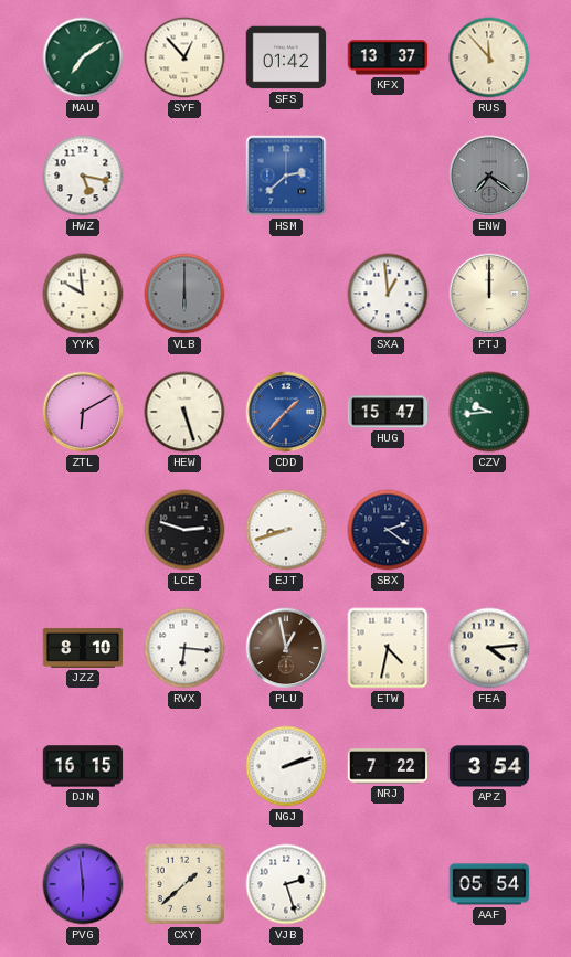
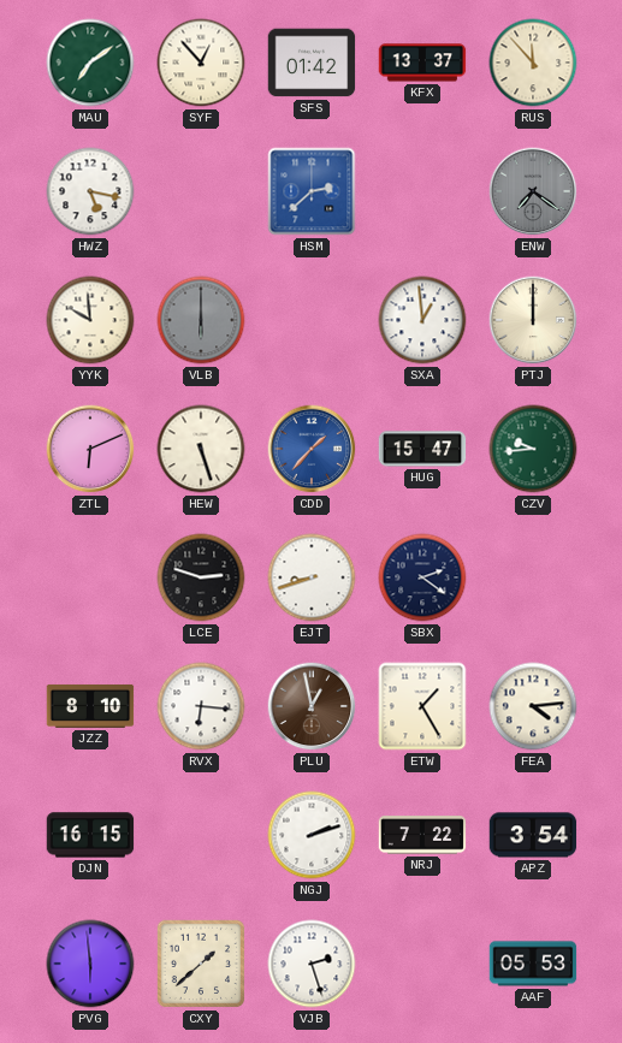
ZTL: 6:10 -> 6:11
ETW: 4:32 -> 1:25
AAF: 05:54 -> 05:53
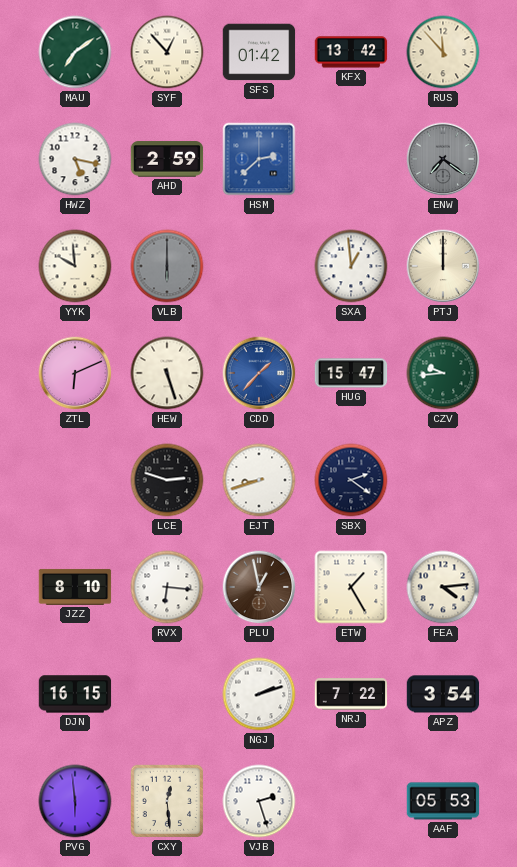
KFX: 13:37 -> 13:42
AHD: none -> 2:59
CXY: 1:38 -> 12:29
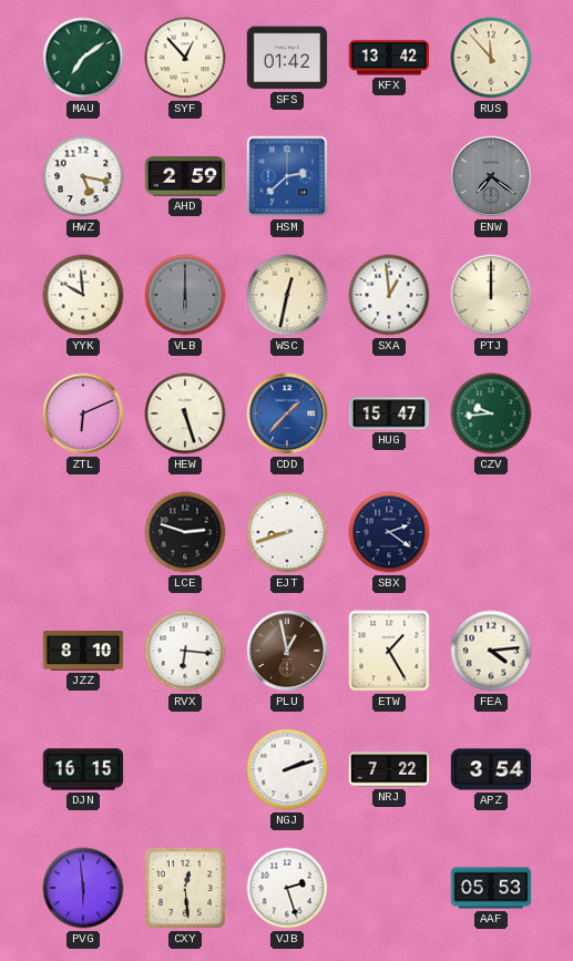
WSC: none -> 12:32
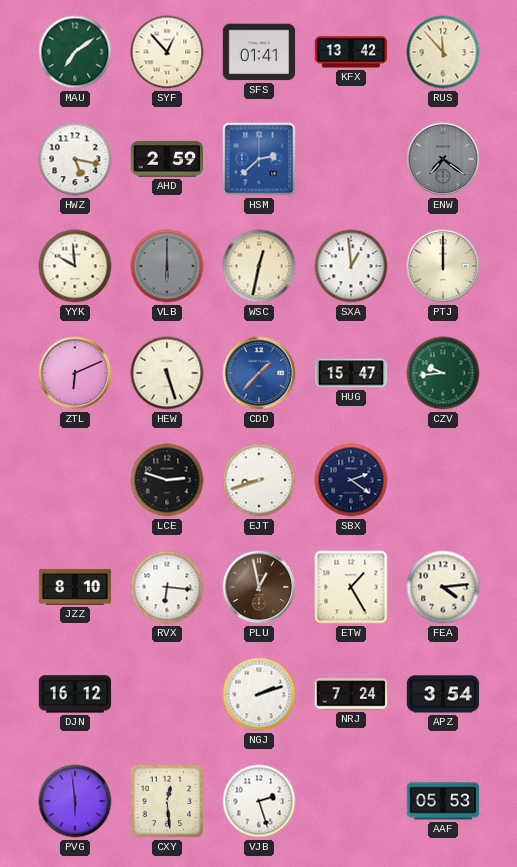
SFS: 01:42 -> 01:41
DJN: 16:15 -> 16:12
NRJ: 7:22 -> 7:24
